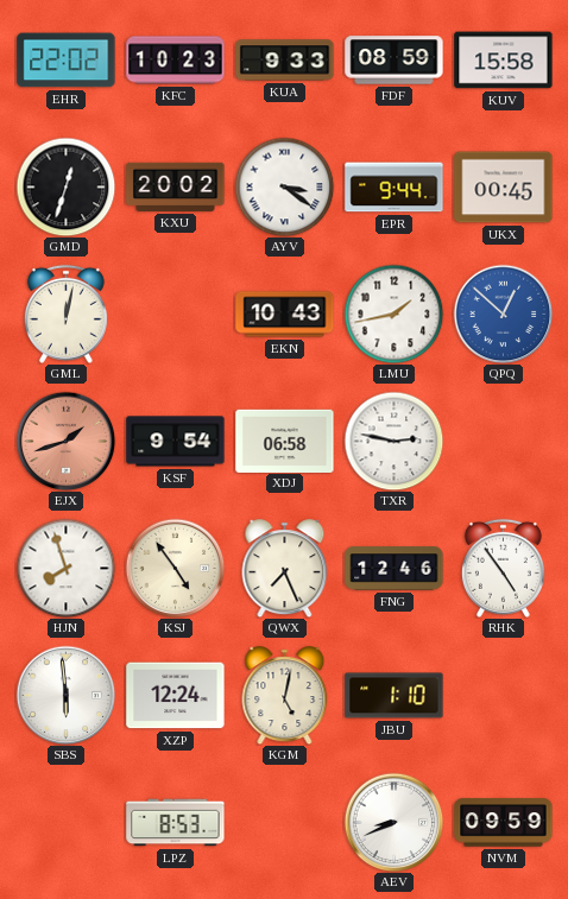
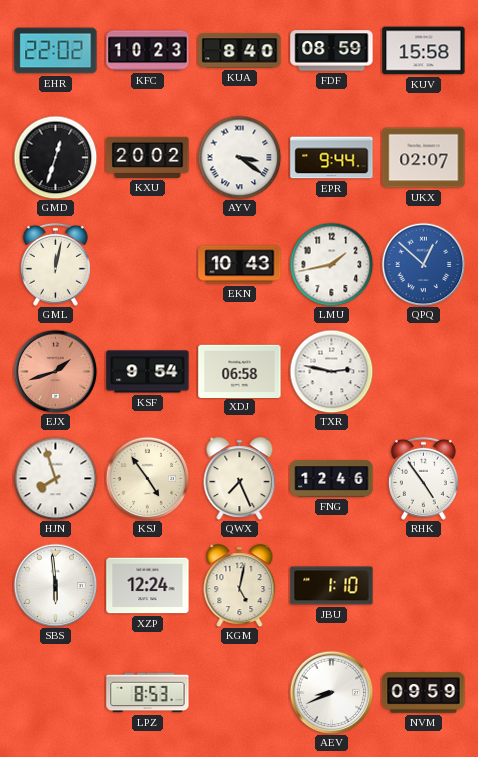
KUA: 9:33 -> 8:40
UKX: 00:45 -> 02:07
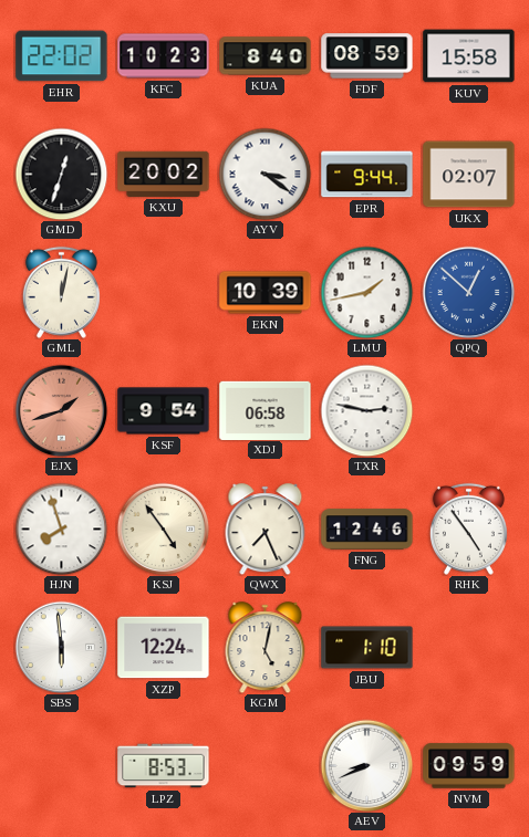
EKN: 10:43 -> 10:39
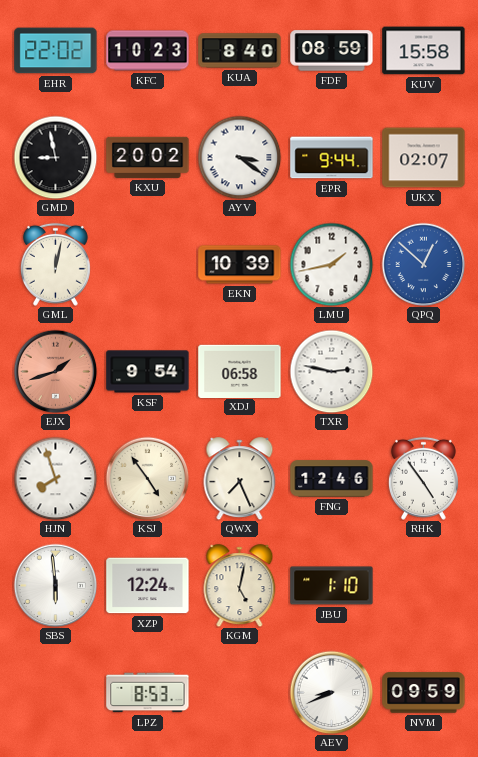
GMD: 12:33 -> 8:58
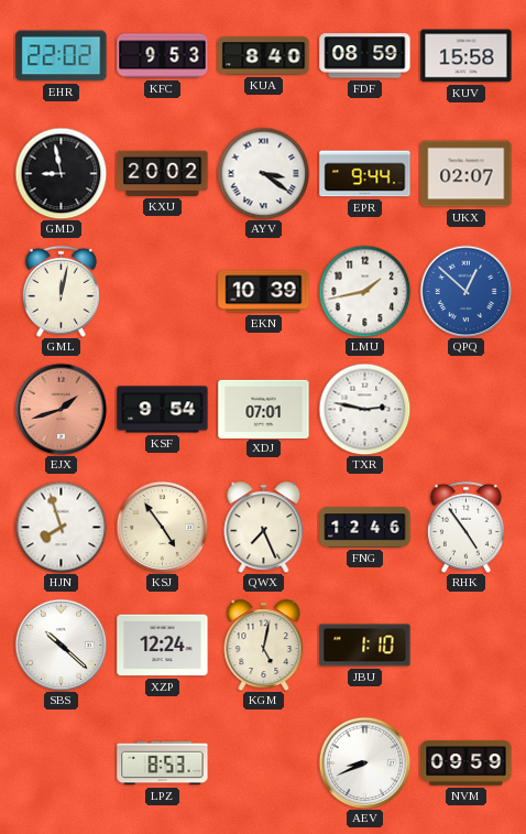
KFC: 10:23 -> 9:53
XDJ: 06:58 -> 07:01
SBS: 5:59 -> 10:22
